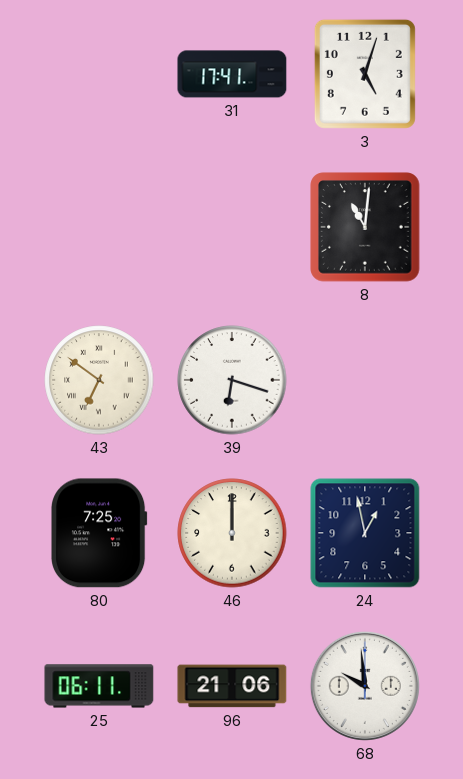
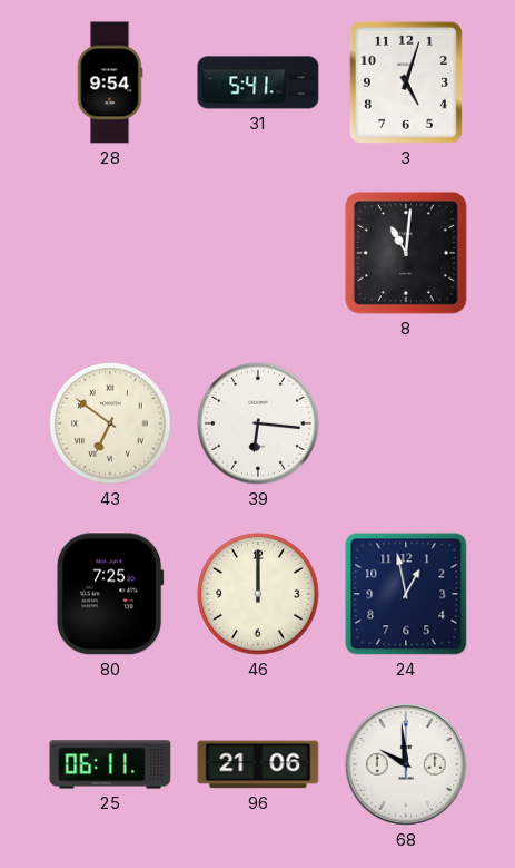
28: none -> 9:54
31: 17:41 -> 5:41
39: 6:18 -> 6:16
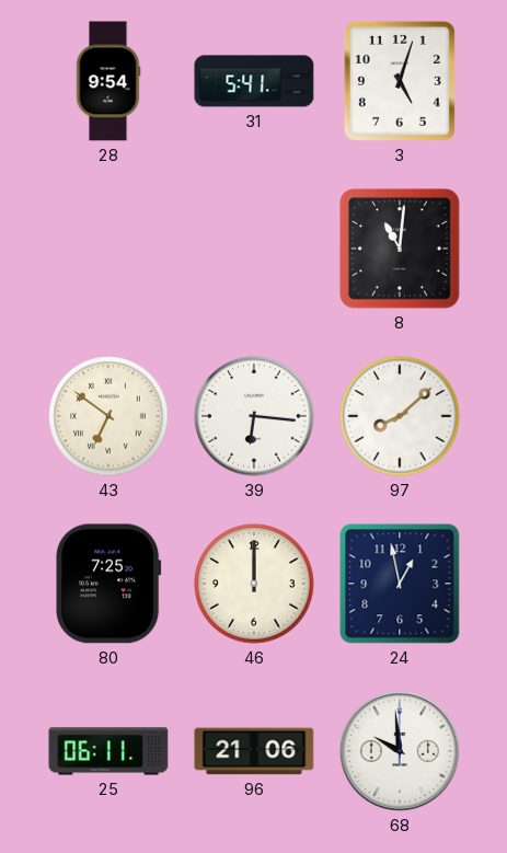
97: none -> 8:08
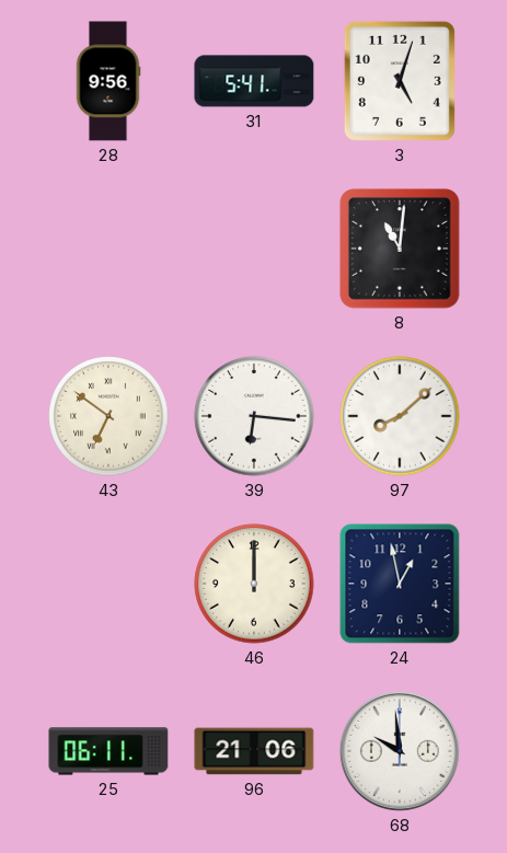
28: 9:54 -> 9:56
80: 7:25 -> none
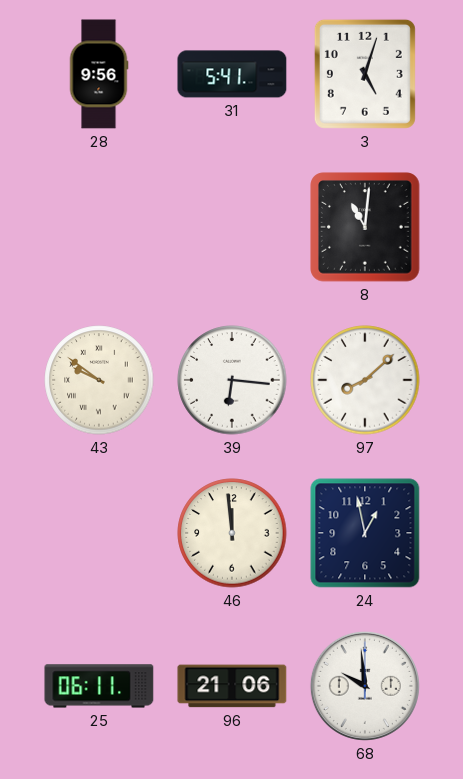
43: 6:51 -> 9:51
46: 12:00 -> 11:59
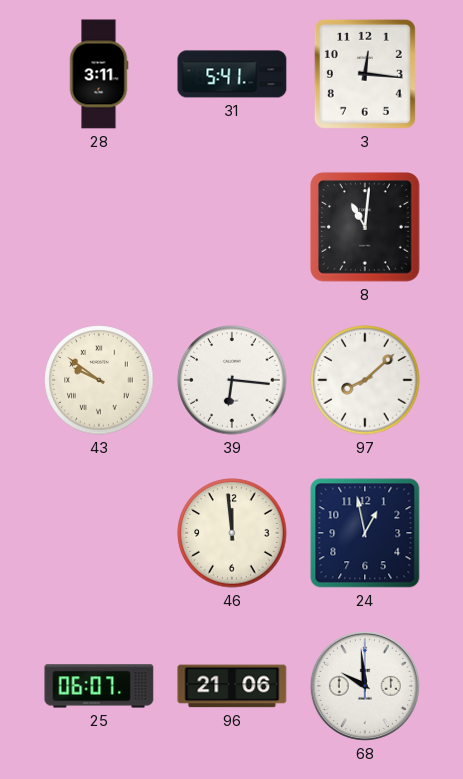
28: 9:56 -> 3:11
3: 5:03 -> 12:16
25: 06:11 -> 06:07
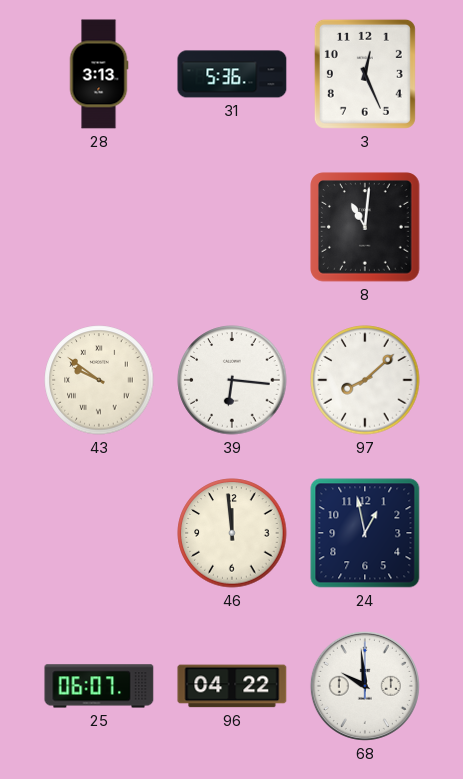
28: 3:11 -> 3:13
31: 5:41 -> 5:36
3: 12:16 -> 12:26
96: 21:06 -> 04:22
